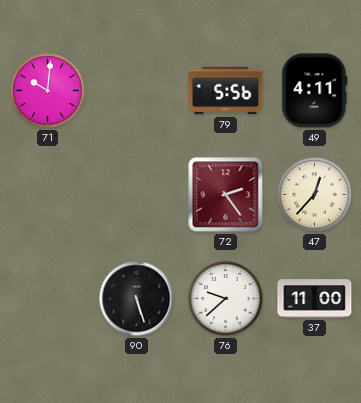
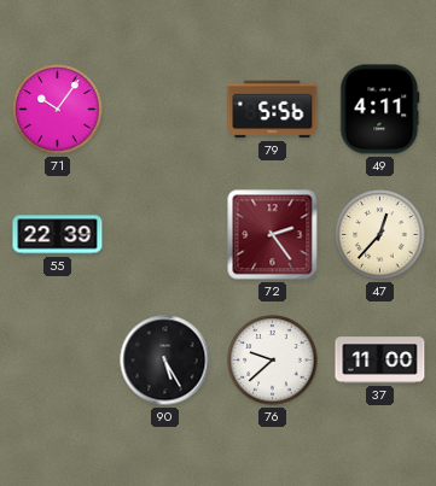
71: 10:01 -> 10:06
55: none -> 22:39
90: 5:27 -> 5:25
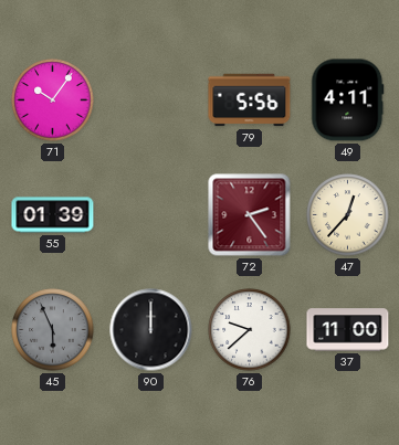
55: 22:39 -> 01:39
45: none -> 5:56
90: 5:25 -> 12:00
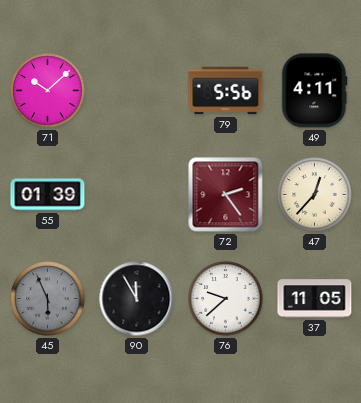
71: 10:06 -> 10:08
90: 12:00 -> 11:55
37: 11:00 -> 11:05
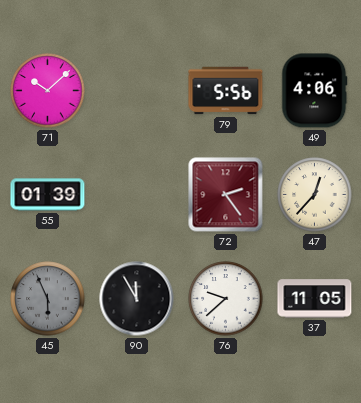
49: 4:11 -> 4:06
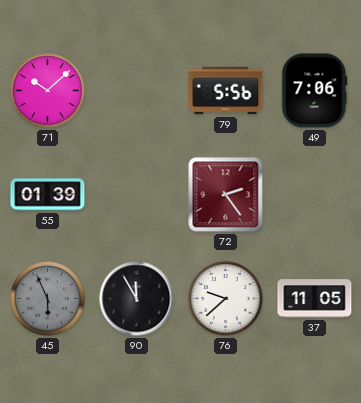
49: 4:06 -> 7:06
47: 12:37 -> none
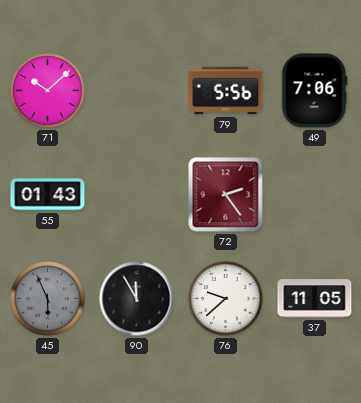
55: 01:39 -> 01:43
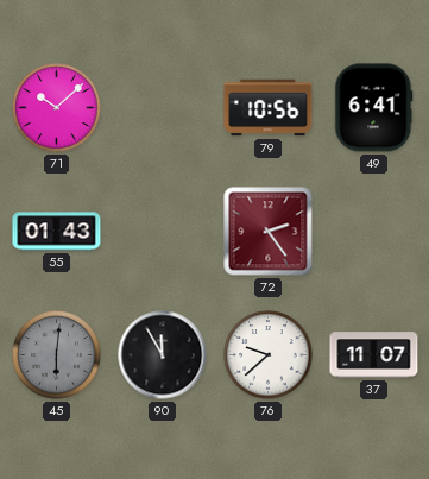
79: 5:56 -> 10:56
49: 7:06 -> 6:41
45: 5:56 -> 6:01
37: 11:05 -> 11:07
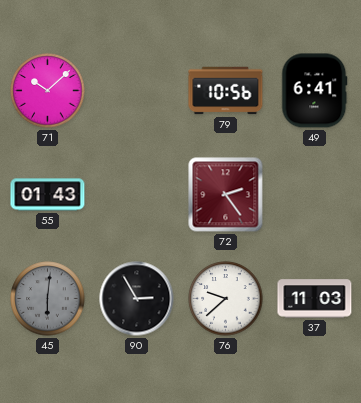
90: 11:55 -> 2:55
37: 11:07 -> 11:03
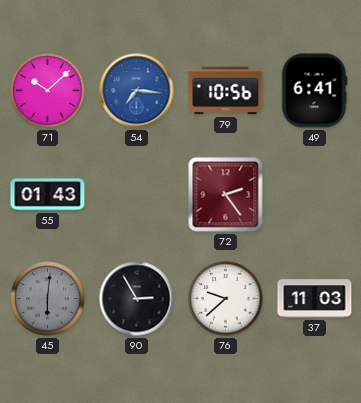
54: none -> 7:16
